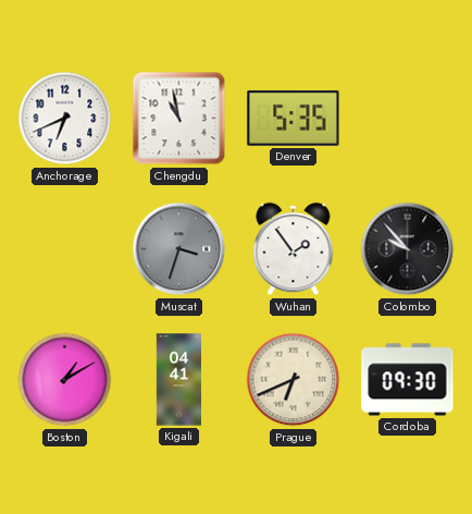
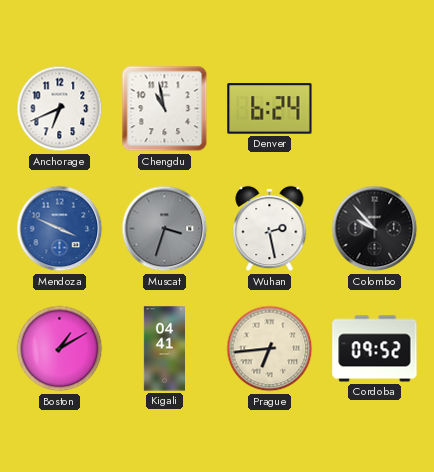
Denver: 5:35 -> 6:24
Mendoza: none -> 3:49
Wuhan: 1:54 -> 2:28
Prague: 6:41 -> 6:44
Cordoba: 09:30 -> 09:52
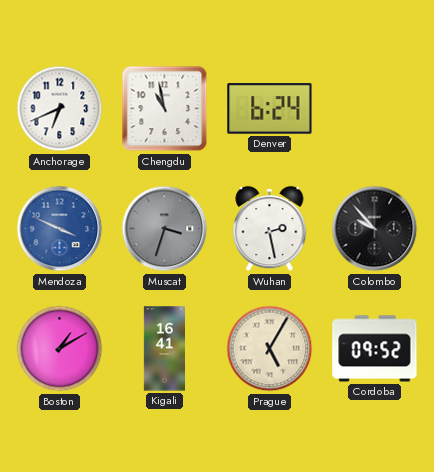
Kigali: 04:41 -> 16:41
Prague: 6:44 -> 5:05
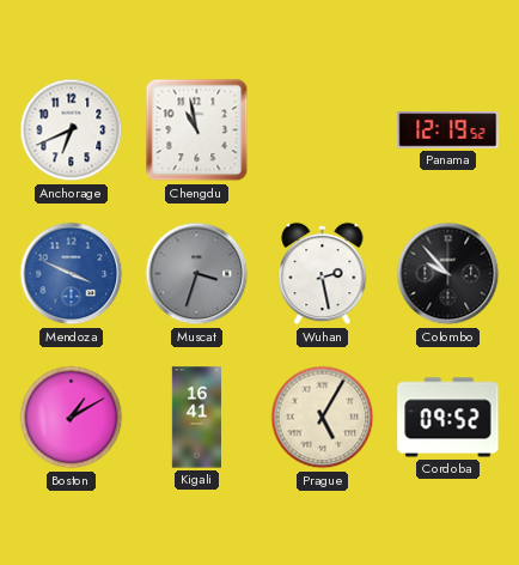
Denver: 6:24 -> none
Panama: none -> 12:19
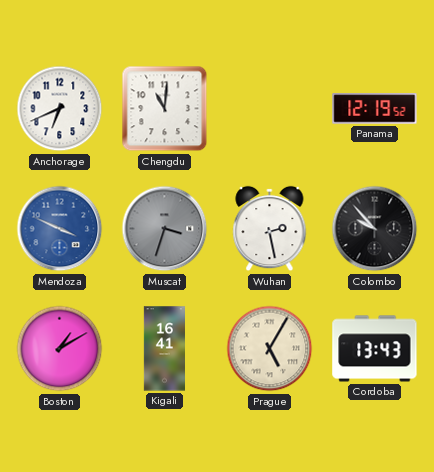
Chengdu: 10:58 -> 11:01
Cordoba: 09:52 -> 13:43
